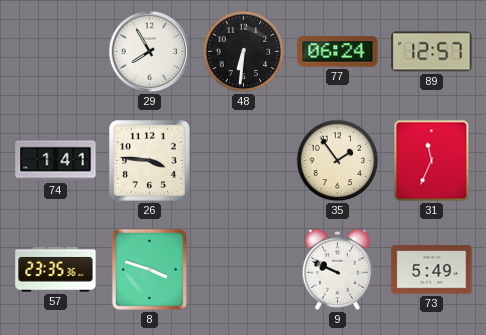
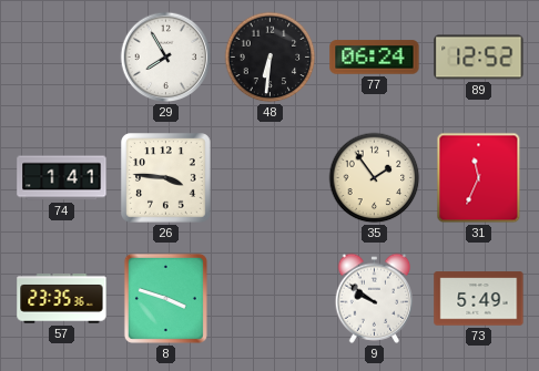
89: 12:57 -> 12:52
9: 9:49 -> 9:51
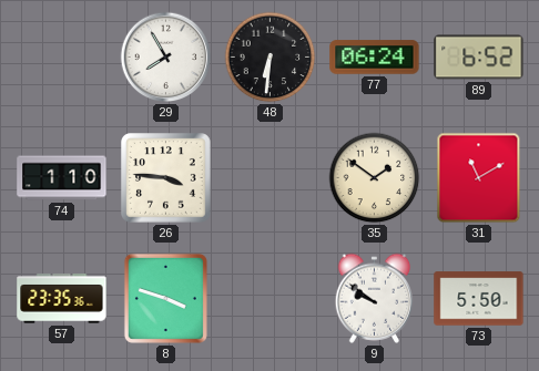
89: 12:52 -> 6:52
74: 1:41 -> 1:10
35: 1:54 -> 1:51
31: 11:34 -> 11:10
73: 5:49 -> 5:50
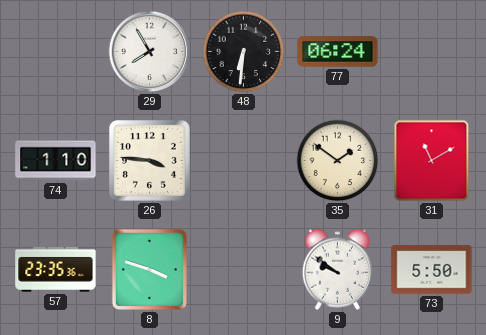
89: 6:52 -> none
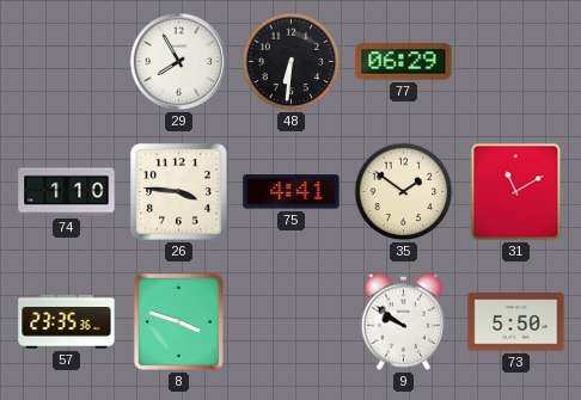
77: 06:24 -> 06:29
75: none -> 4:41
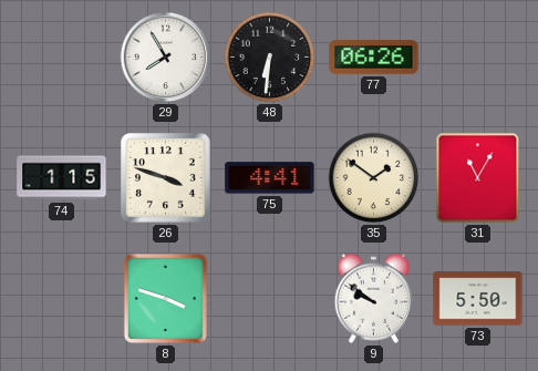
77: 06:29 -> 06:26
74: 1:10 -> 1:15
26: 3:46 -> 3:48
31: 11:10 -> 11:05
57: 23:35 -> none
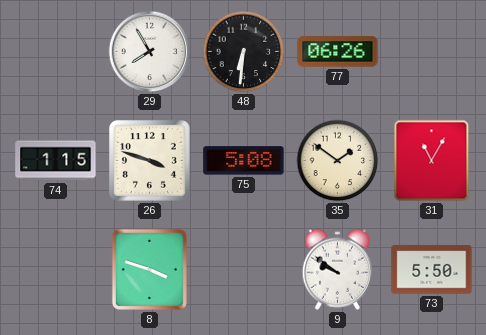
75: 4:41 -> 5:08
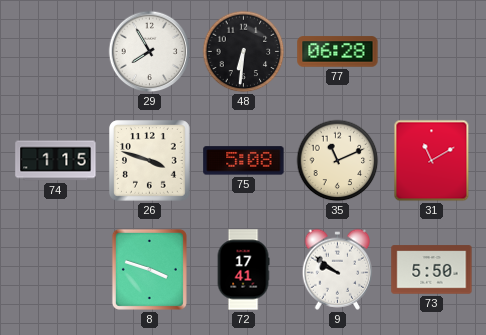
77: 06:26 -> 06:28
35: 1:51 -> 11:11
31: 11:05 -> 11:10
72: none -> 17:41
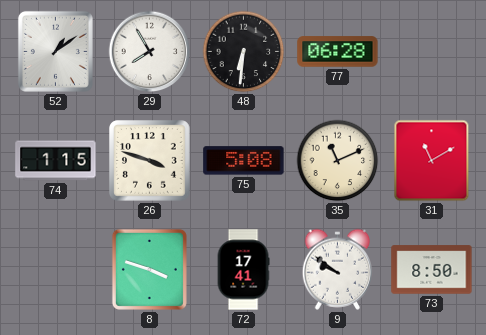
52: none -> 1:09
73: 5:50 -> 8:50
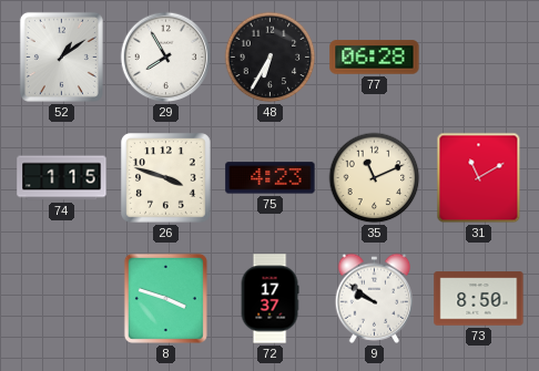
48: 6:31 -> 6:35
75: 5:08 -> 4:23
72: 17:41 -> 17:37
